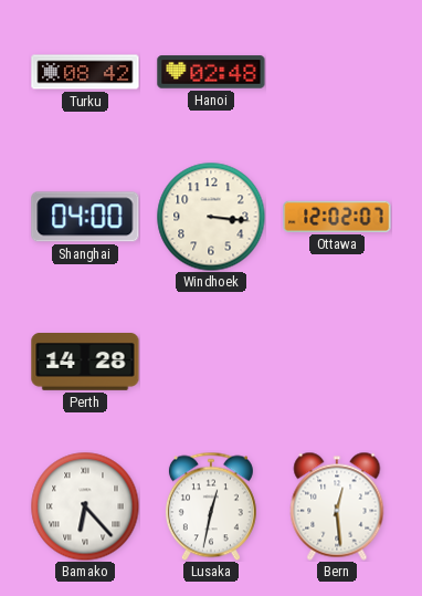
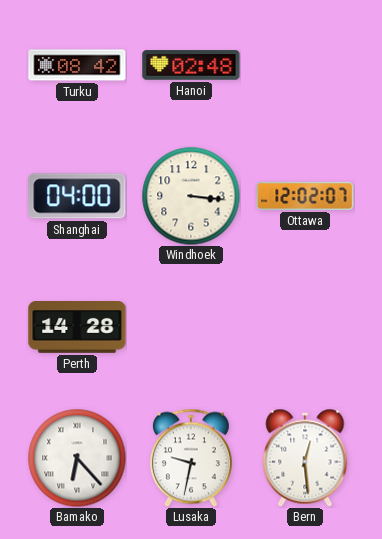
Lusaka: 12:32 -> 9:32
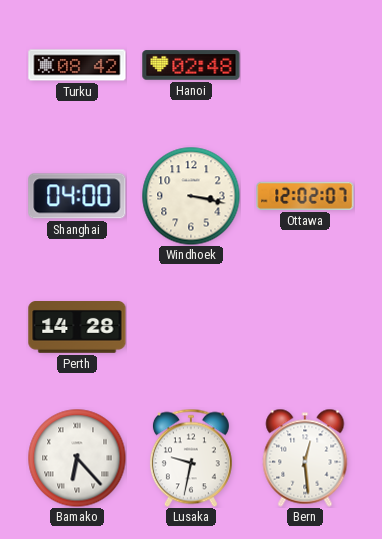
Windhoek: 3:16 -> 3:17
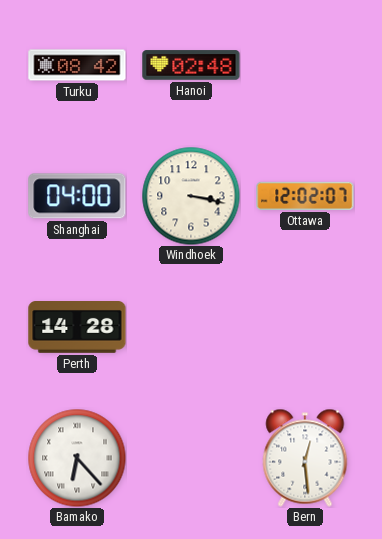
Lusaka: 9:32 -> none
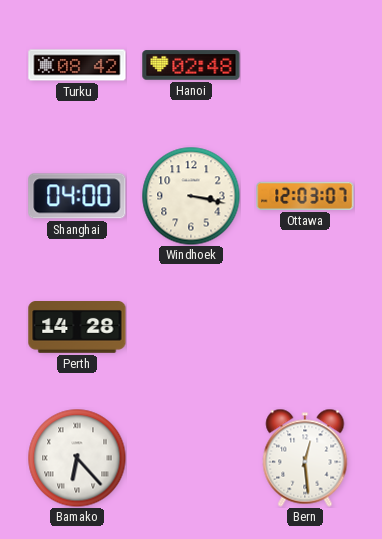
Ottawa: 12:02 -> 12:03
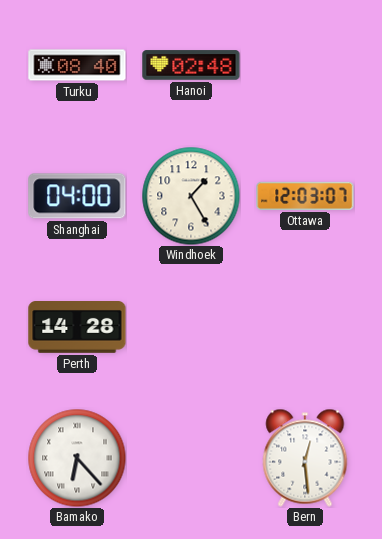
Turku: 08:42 -> 08:40
Windhoek: 3:17 -> 1:25
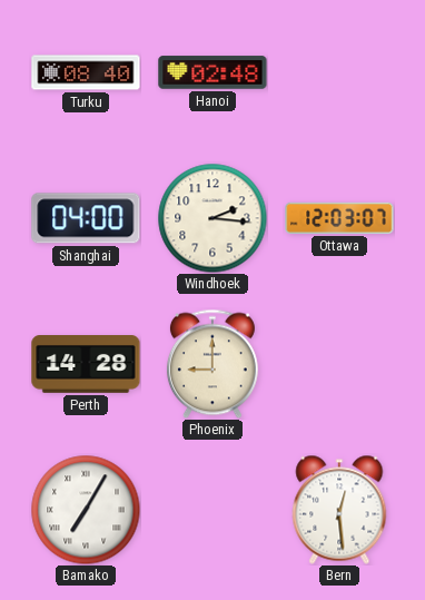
Windhoek: 1:25 -> 2:16
Phoenix: none -> 9:00
Bamako: 6:23 -> 7:05
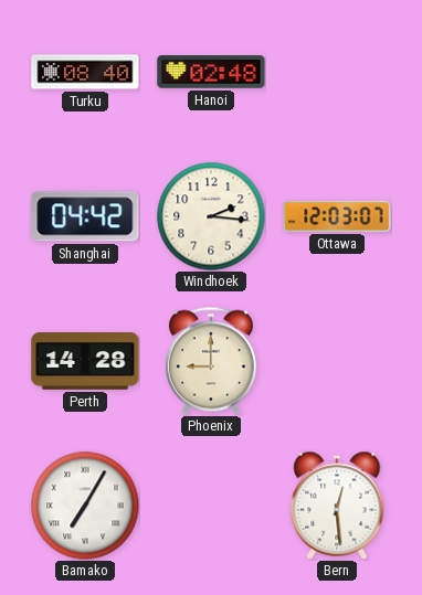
Shanghai: 04:00 -> 04:42
